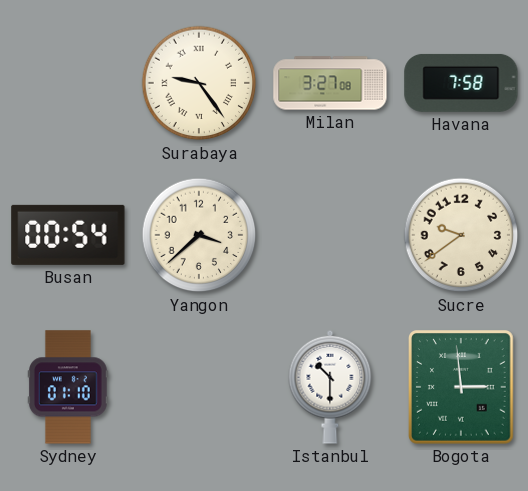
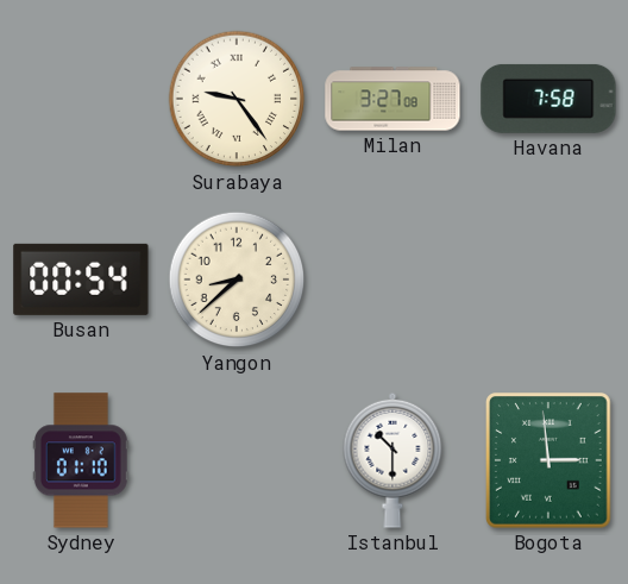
Yangon: 3:38 -> 8:38
Sucre: 9:39 -> none
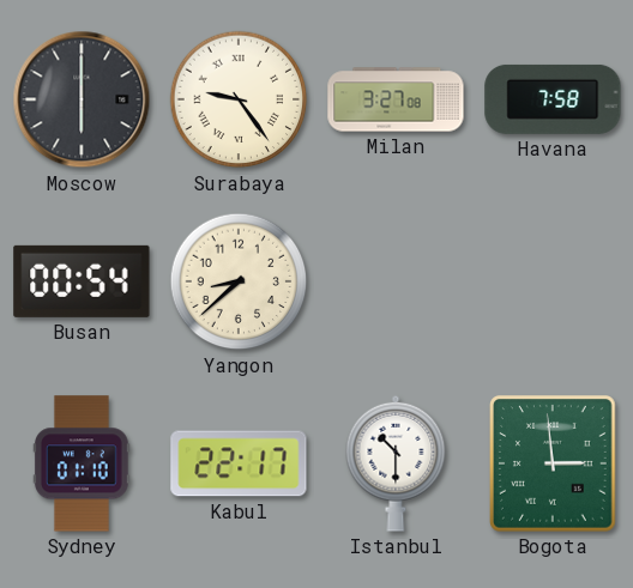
Moscow: none -> 6:00
Kabul: none -> 22:17
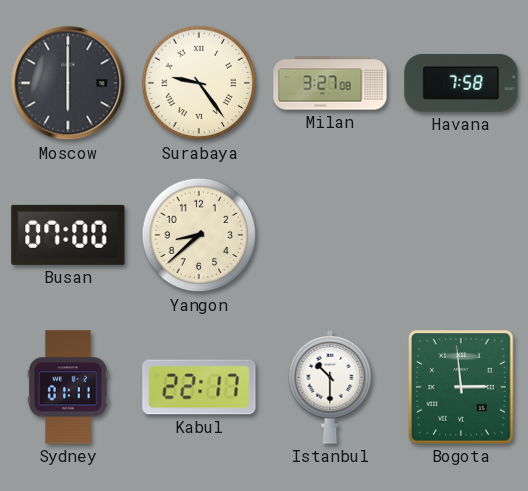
Busan: 00:54 -> 07:00
Sydney: 01:10 -> 01:11
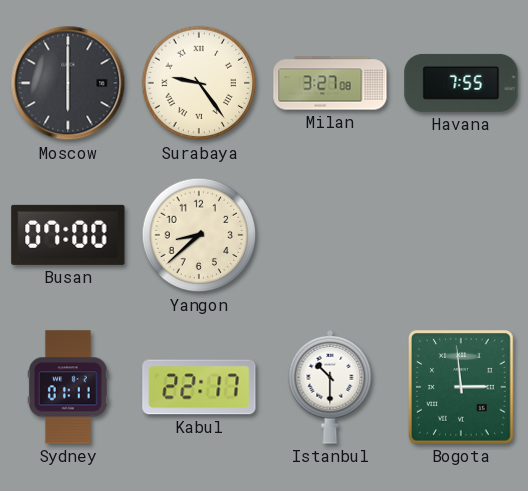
Havana: 7:58 -> 7:55
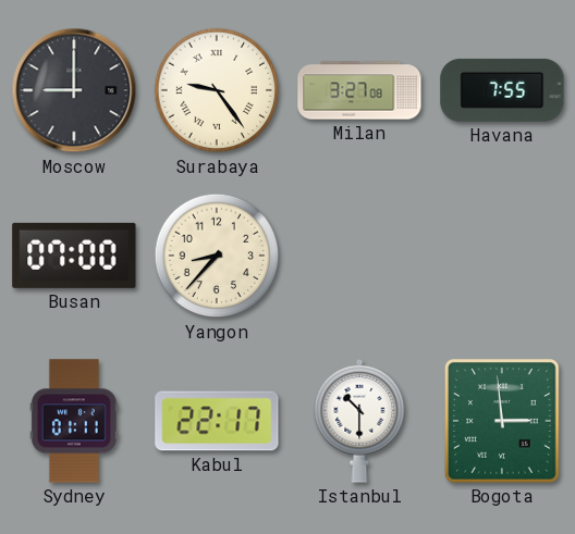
Moscow: 6:00 -> 9:00
Yangon: 8:38 -> 8:37
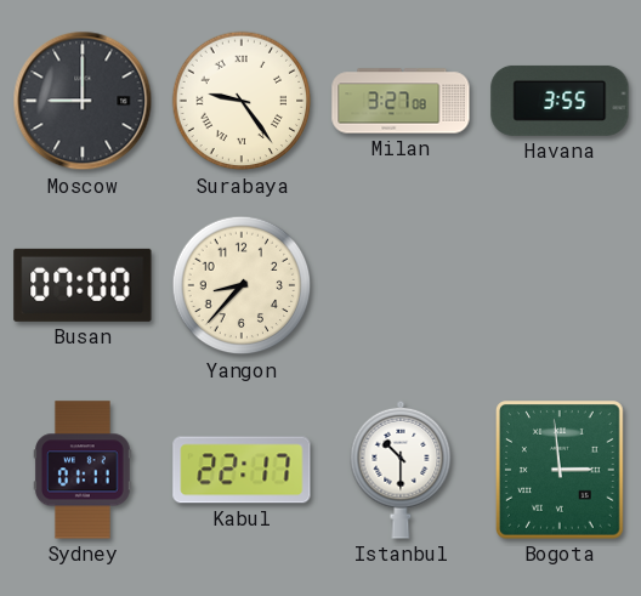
Havana: 7:55 -> 3:55
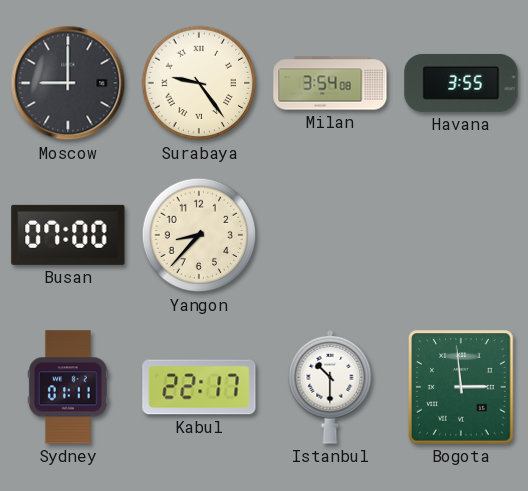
Milan: 3:27 -> 3:54
